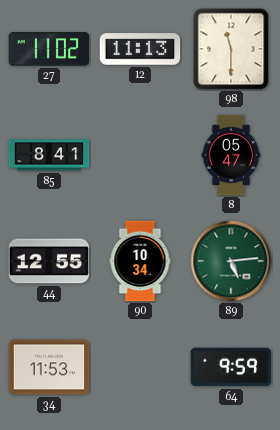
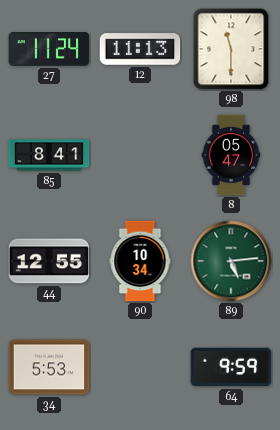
27: 11:02 -> 11:24
34: 11:53 -> 5:53
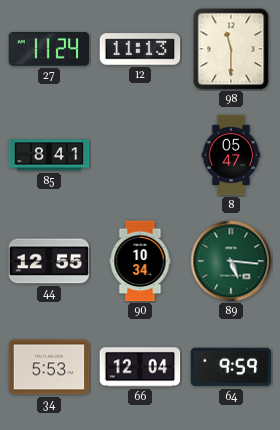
89: 5:14 -> 5:16
66: none -> 12:04
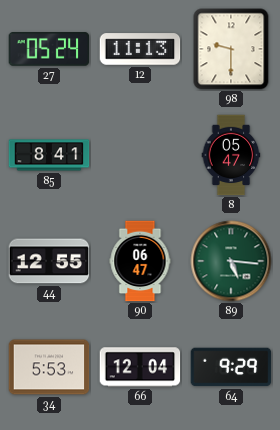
27: 11:24 -> 05:24
98: 11:30 -> 9:30
90: 10:34 -> 06:47
64: 9:59 -> 9:29
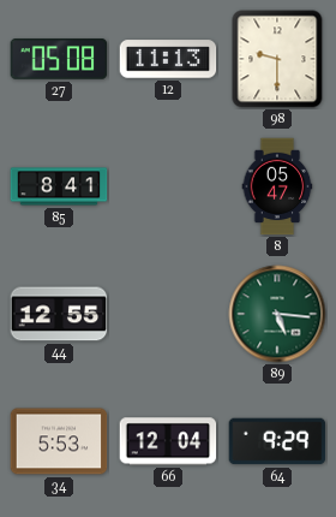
27: 05:24 -> 05:08
90: 06:47 -> none
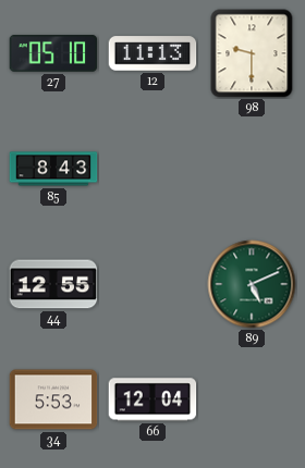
27: 05:08 -> 05:10
85: 8:41 -> 8:43
8: 05:47 -> none
89: 5:16 -> 5:11
64: 9:29 -> none
